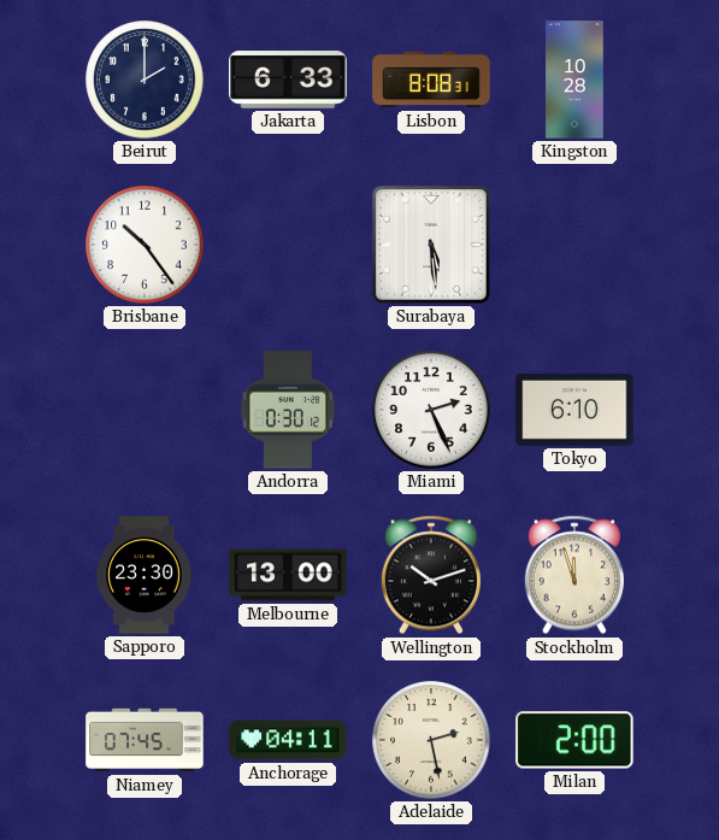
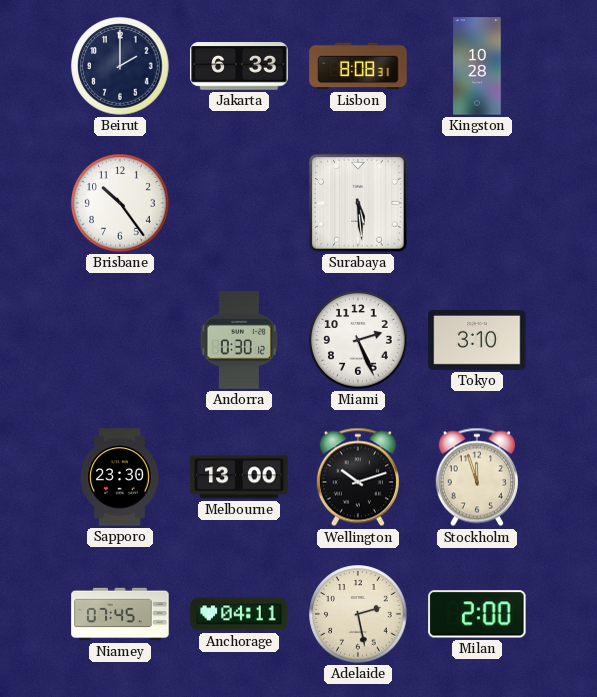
Tokyo: 6:10 -> 3:10
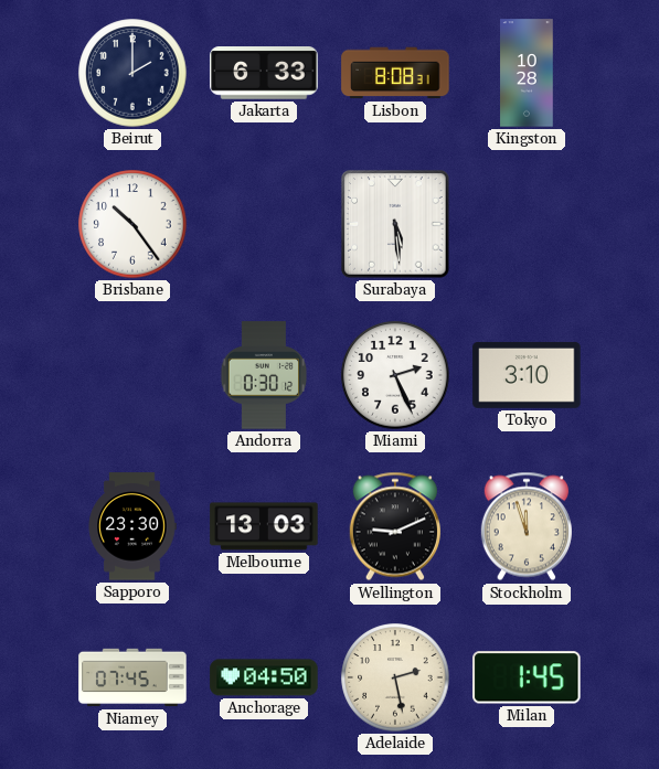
Melbourne: 13:00 -> 13:03
Wellington: 10:12 -> 9:11
Anchorage: 04:11 -> 04:50
Milan: 2:00 -> 1:45
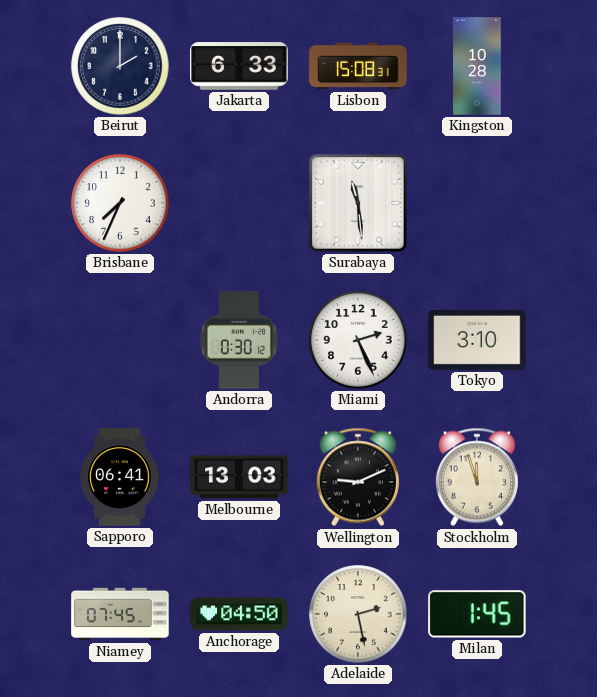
Lisbon: 8:08 -> 15:08
Brisbane: 10:24 -> 7:34
Surabaya: 5:29 -> 11:29
Sapporo: 23:30 -> 06:41
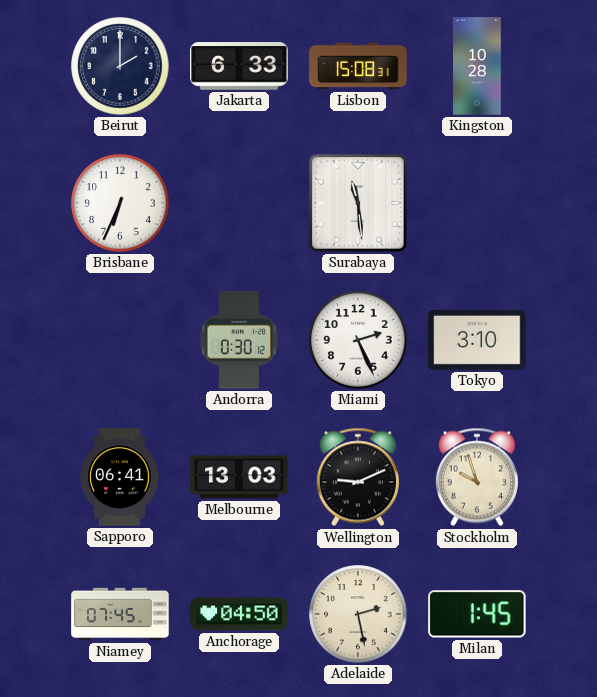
Brisbane: 7:34 -> 6:34
Stockholm: 11:57 -> 9:57
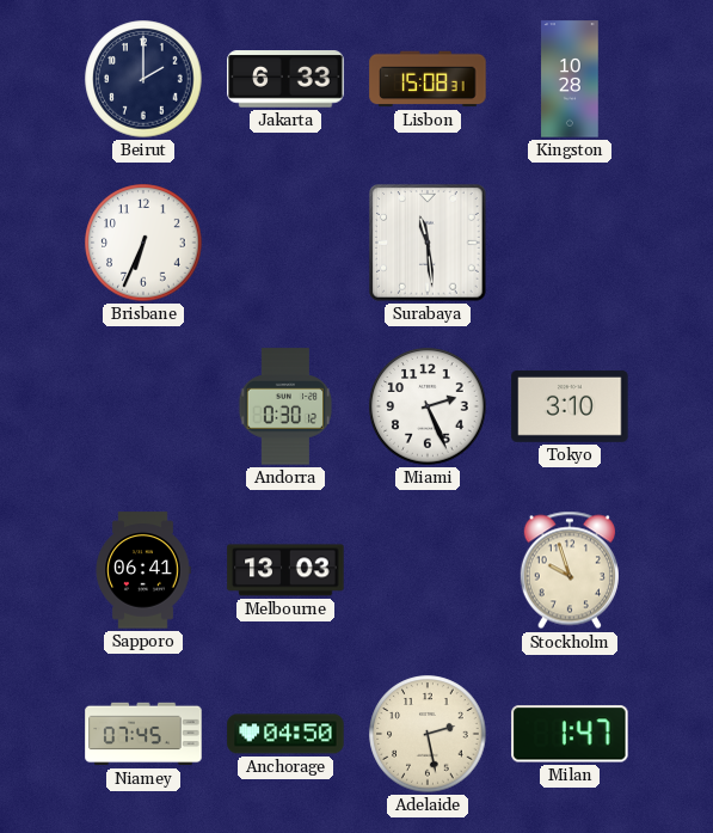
Wellington: 9:11 -> none
Milan: 1:45 -> 1:47
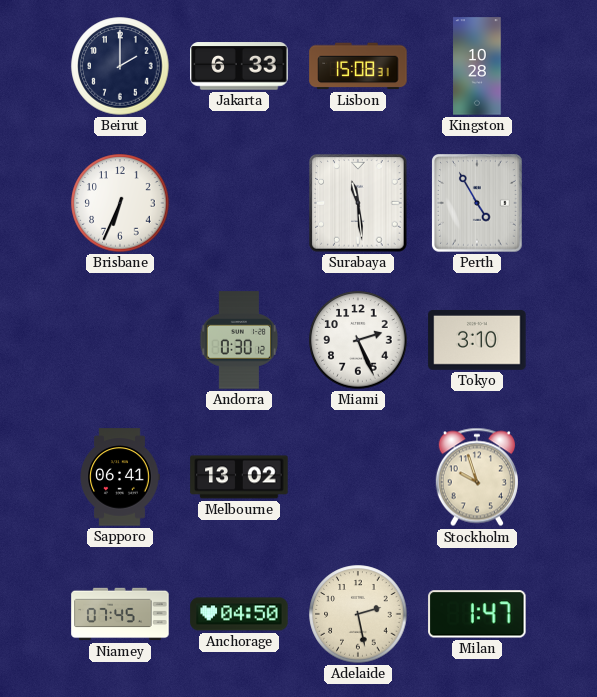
Perth: none -> 4:55
Melbourne: 13:03 -> 13:02
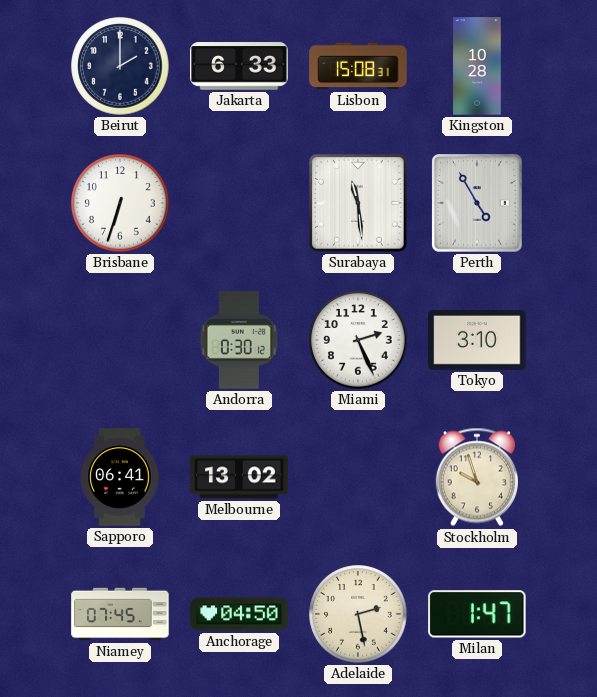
Brisbane: 6:34 -> 6:33
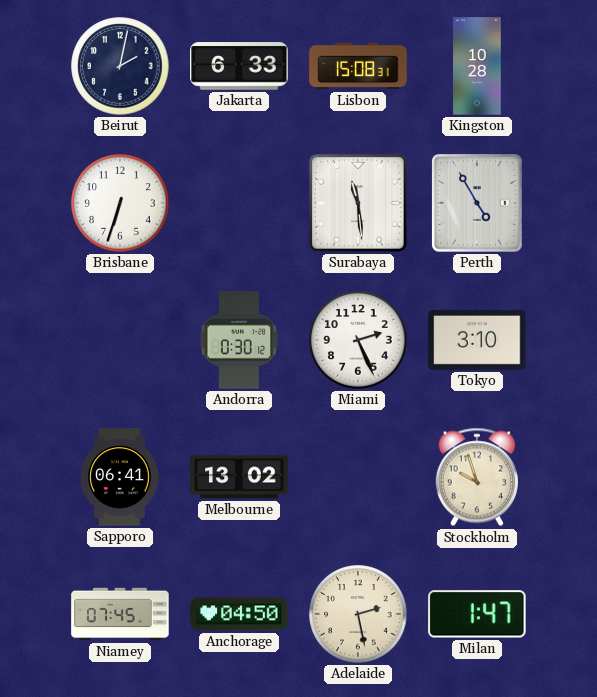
Beirut: 2:00 -> 2:02
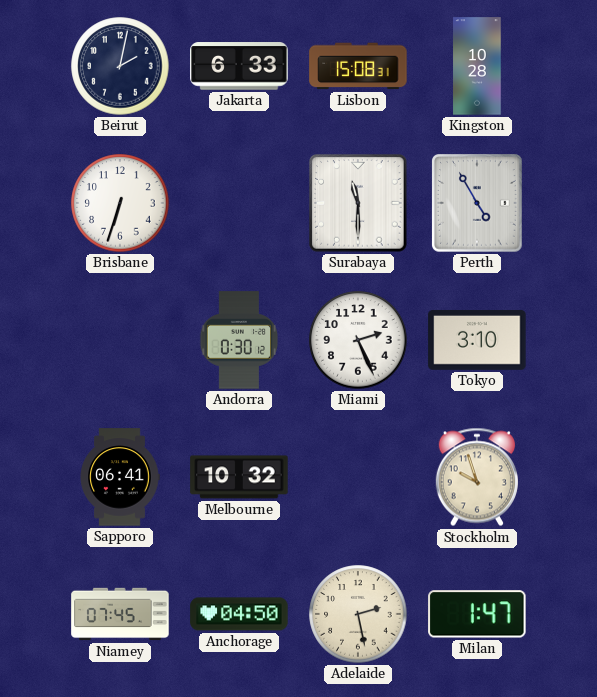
Surabaya: 11:29 -> 11:30
Melbourne: 13:02 -> 10:32
